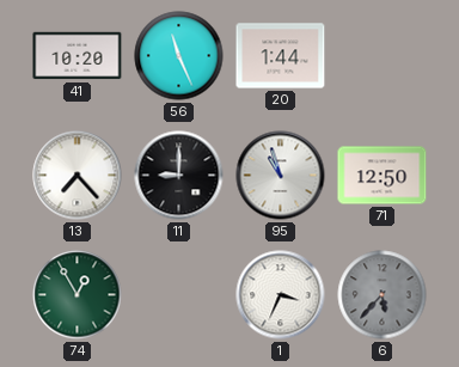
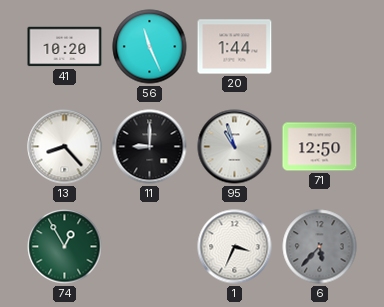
13: 7:23 -> 8:23
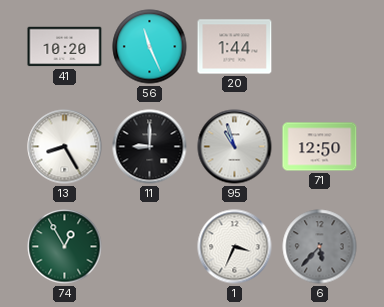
13: 8:23 -> 8:25
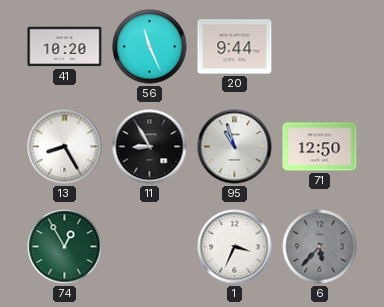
20: 1:44 -> 9:44
11: 9:00 -> 8:55
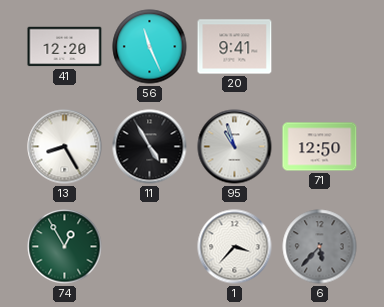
41: 10:20 -> 12:20
20: 9:44 -> 9:41
11: 8:55 -> 4:55
1: 3:34 -> 3:37
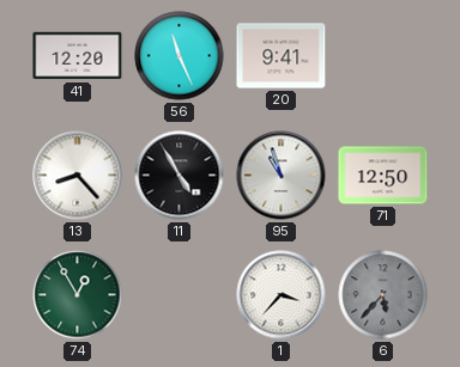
13: 8:25 -> 8:23
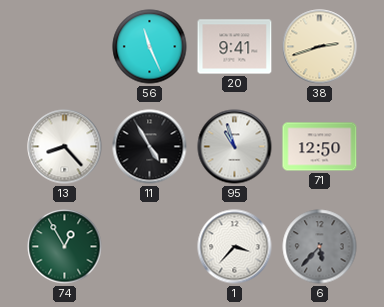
41: 12:20 -> none
38: none -> 2:42
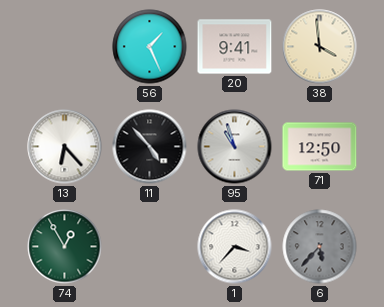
56: 11:26 -> 1:26
38: 2:42 -> 3:59
13: 8:23 -> 6:23
11: 4:55 -> 4:53
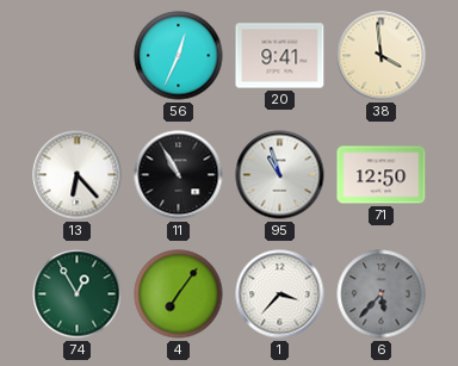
56: 1:26 -> 12:34
11: 4:53 -> 10:55
4: none -> 7:06
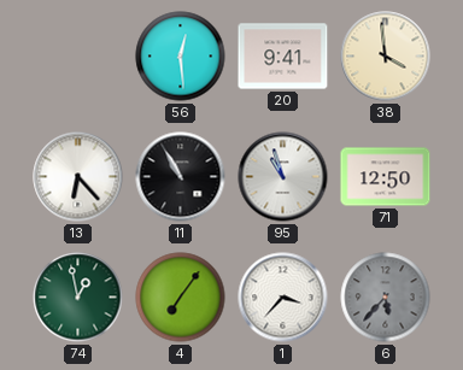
56: 12:34 -> 12:29
74: 12:55 -> 12:58
